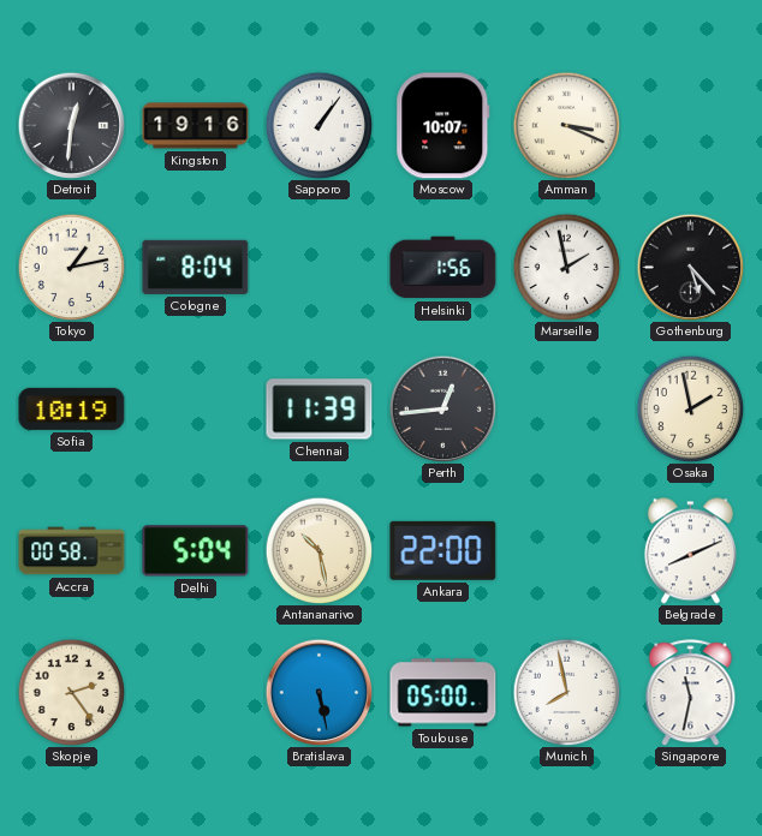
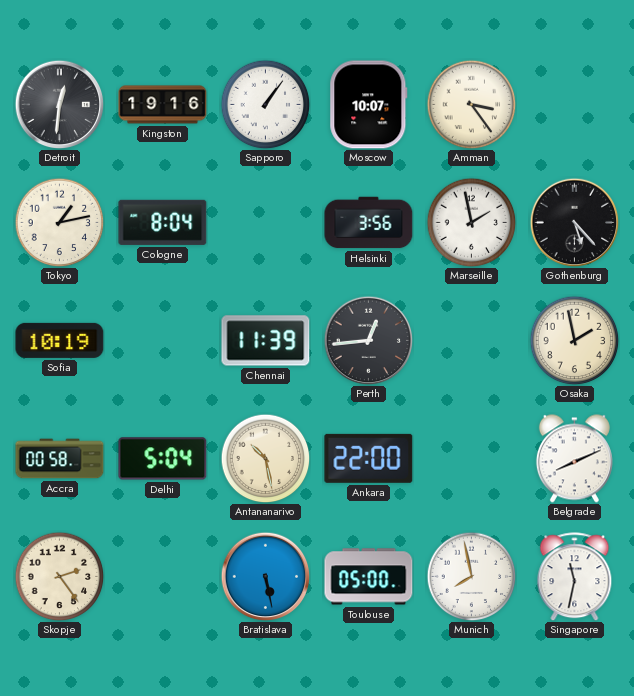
Amman: 3:19 -> 3:24
Helsinki: 1:56 -> 3:56
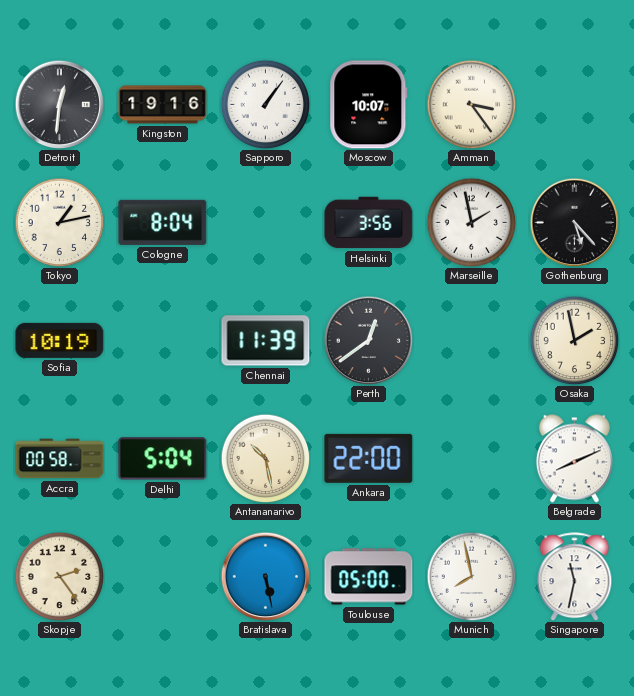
Perth: 12:44 -> 12:39
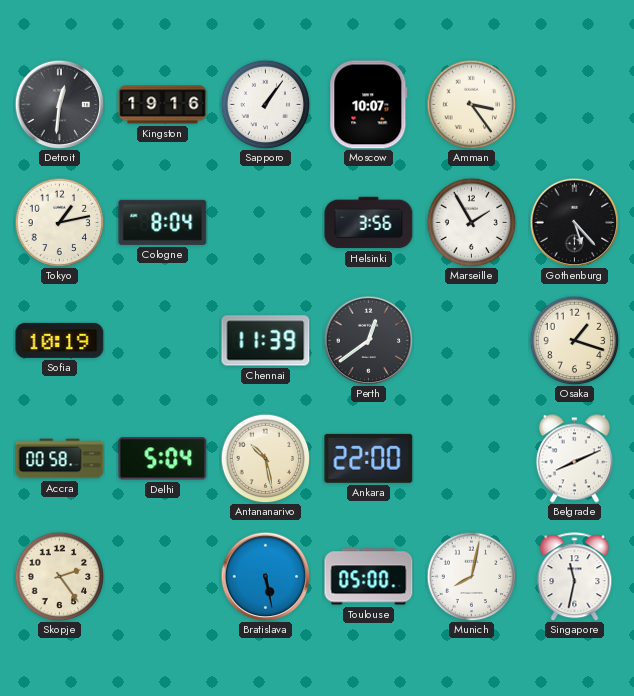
Marseille: 1:58 -> 1:55
Osaka: 1:58 -> 1:18
Munich: 7:58 -> 8:02
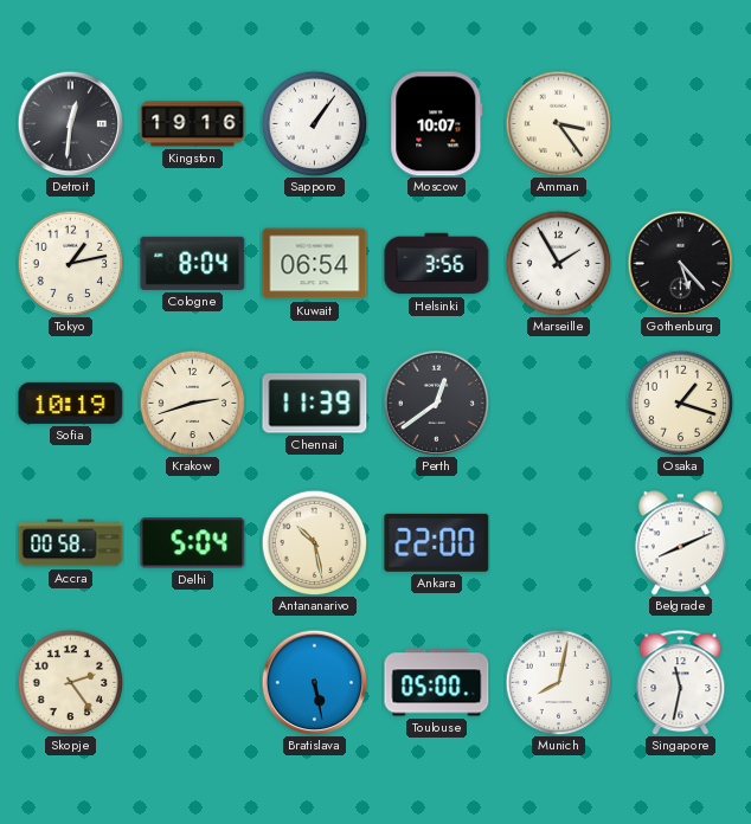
Kuwait: none -> 06:54
Krakow: none -> 2:42
